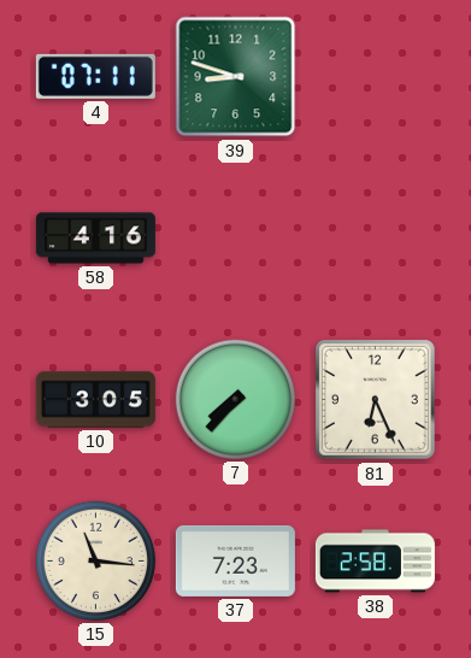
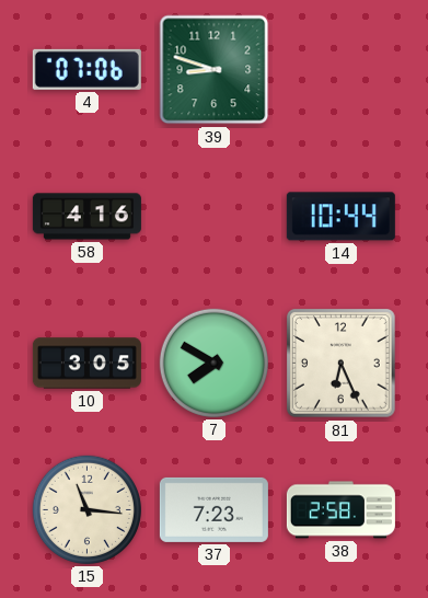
4: 07:11 -> 07:06
14: none -> 10:44
7: 7:37 -> 7:50
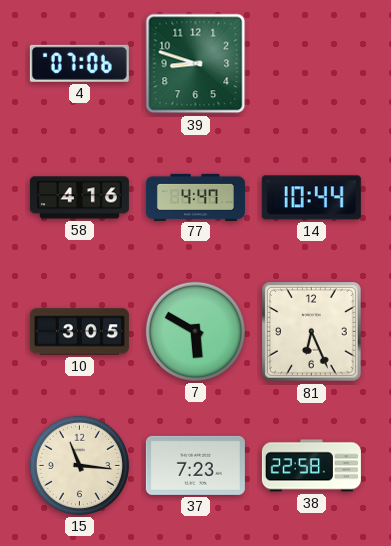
77: none -> 4:47
7: 7:50 -> 5:50
38: 2:58 -> 22:58
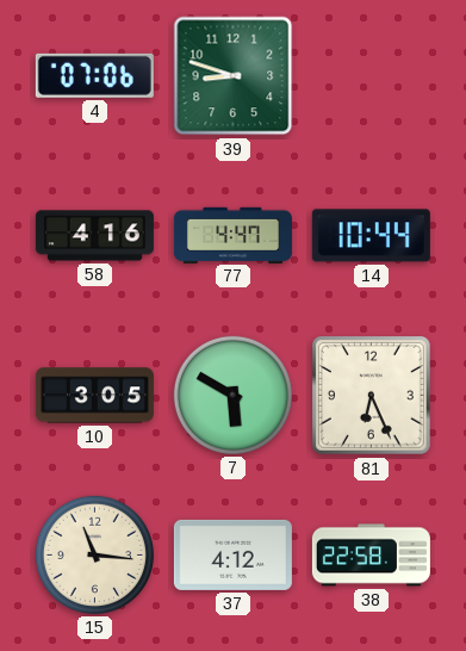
37: 7:23 -> 4:12
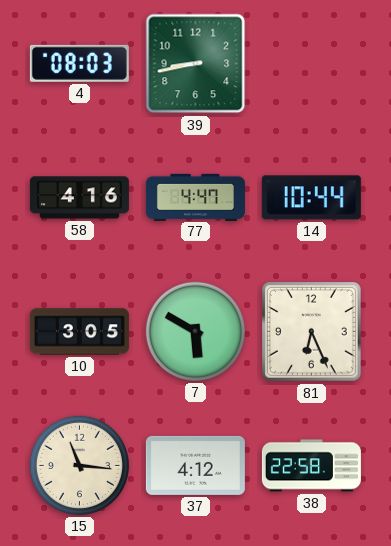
4: 07:06 -> 08:03
39: 8:48 -> 8:43
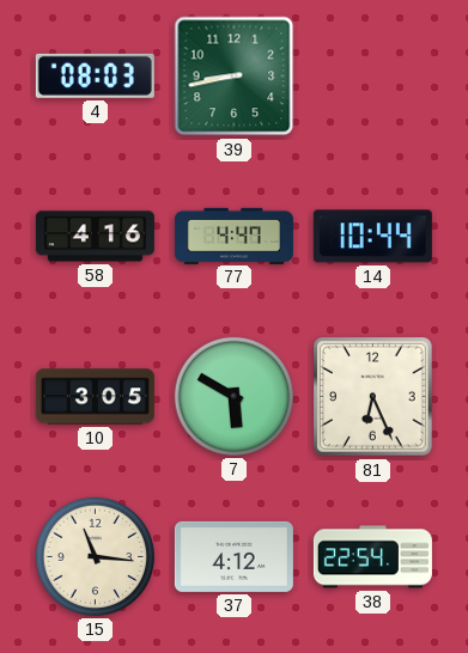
38: 22:58 -> 22:54
